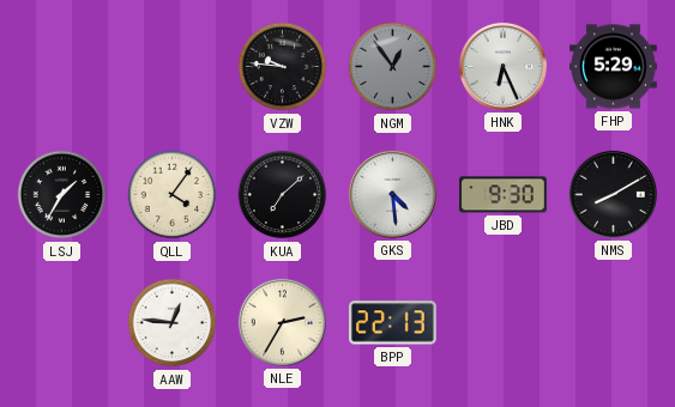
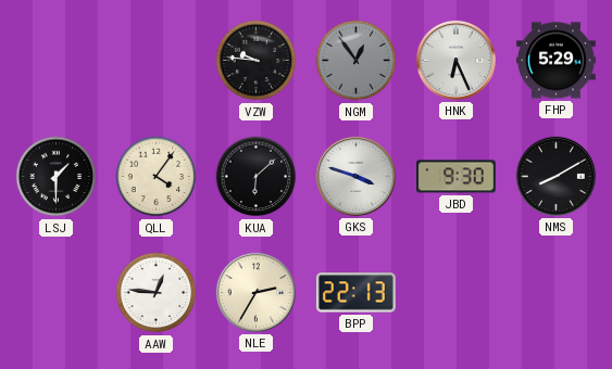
LSJ: 1:35 -> 1:30
KUA: 7:08 -> 6:08
GKS: 4:29 -> 3:48
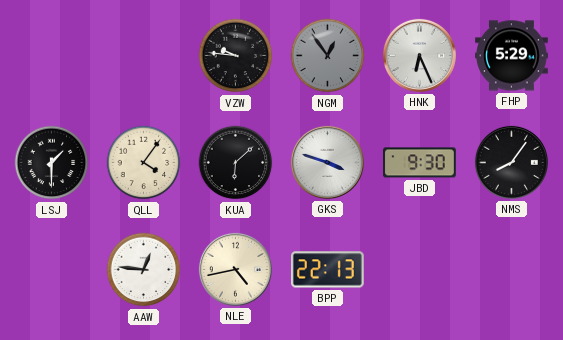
NMS: 8:10 -> 8:06
NLE: 2:35 -> 4:43
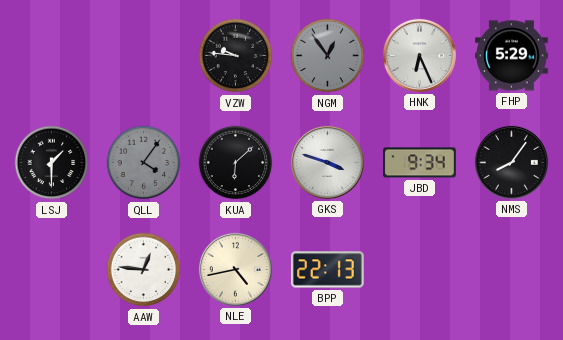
QLL dial: cream -> grey
JBD: 9:30 -> 9:34
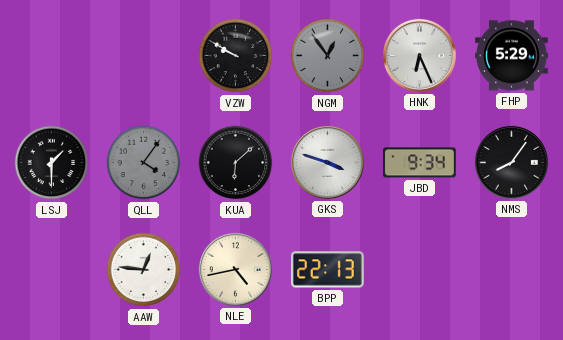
VZW: 9:46 -> 9:50
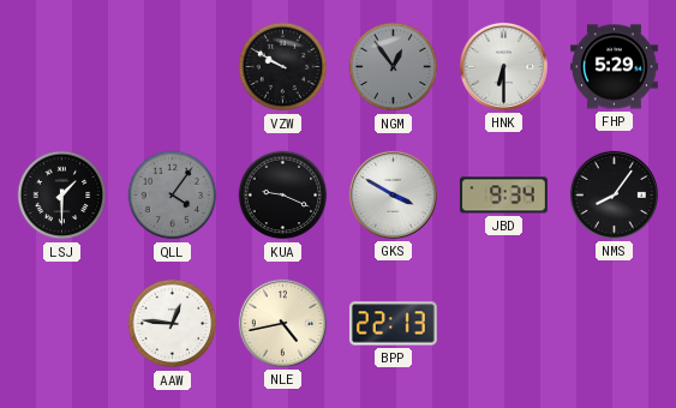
HNK: 6:26 -> 6:30
KUA: 6:08 -> 9:19
GKS: 3:48 -> 3:50
